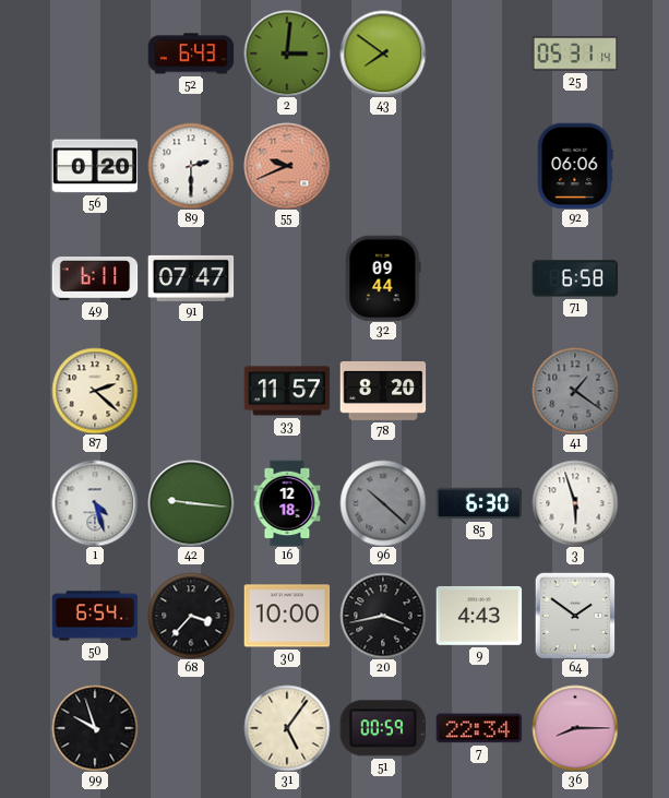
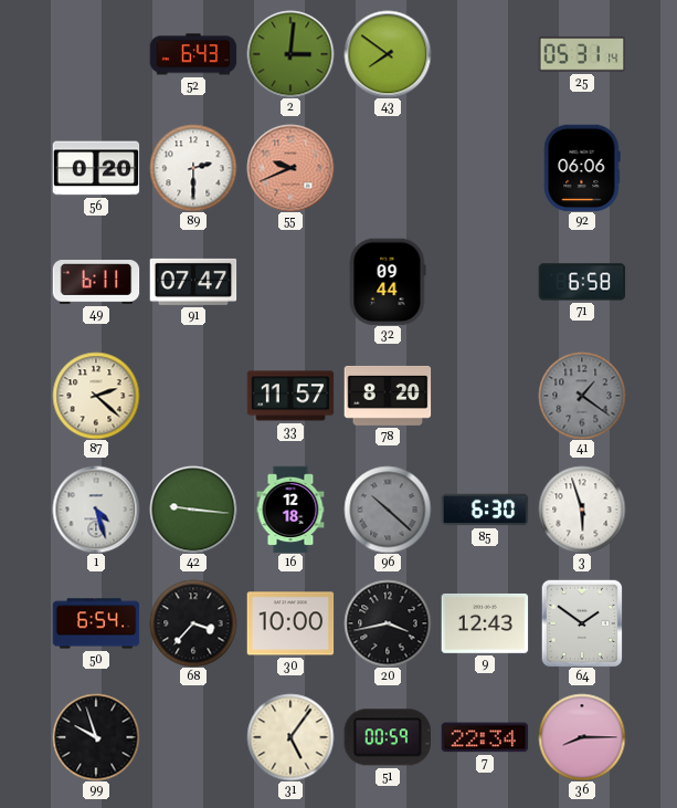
9: 4:43 -> 12:43
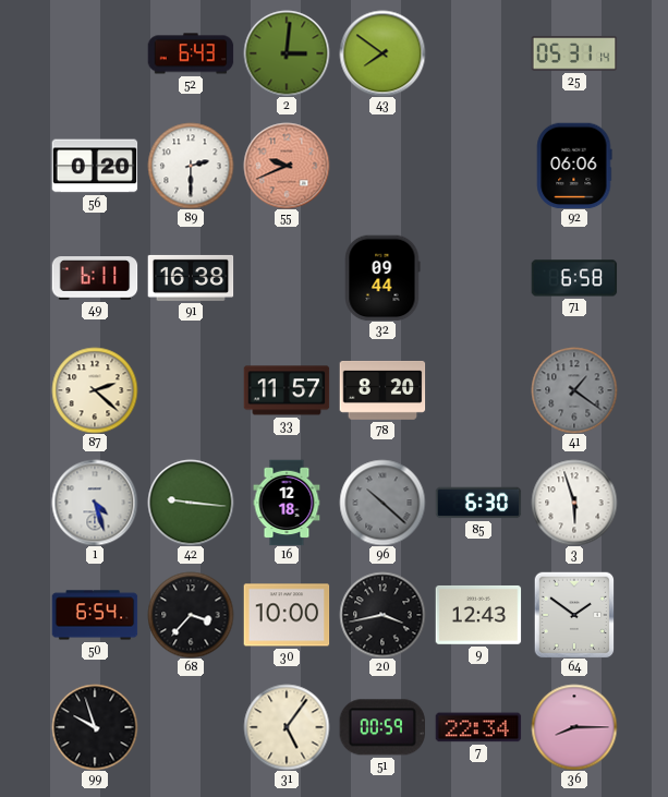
91: 07:47 -> 16:38
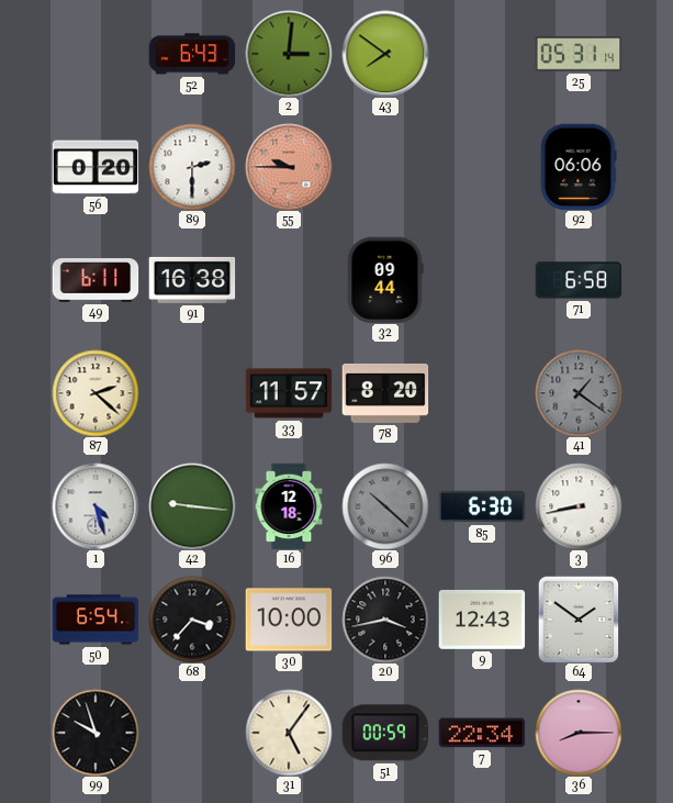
55: 9:41 -> 9:45
3: 5:57 -> 8:43
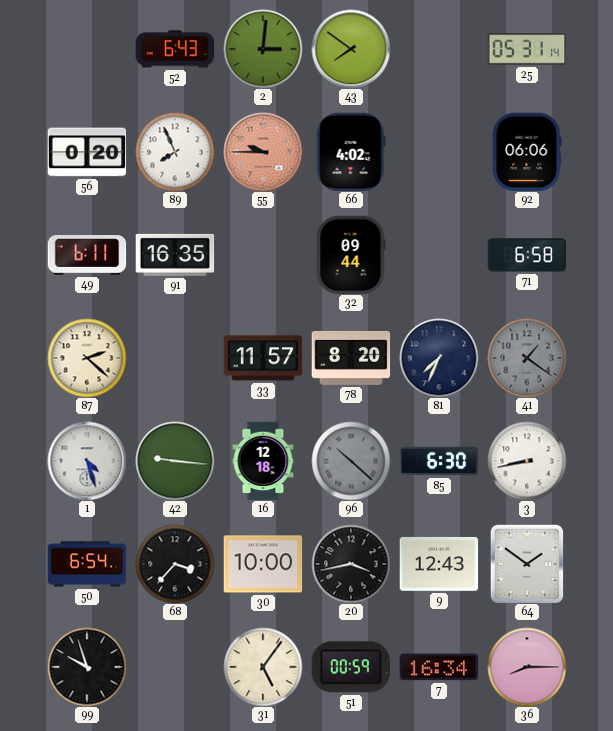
89: 2:30 -> 7:56
66: none -> 4:02
91: 16:38 -> 16:35
81: none -> 7:34
7: 22:34 -> 16:34
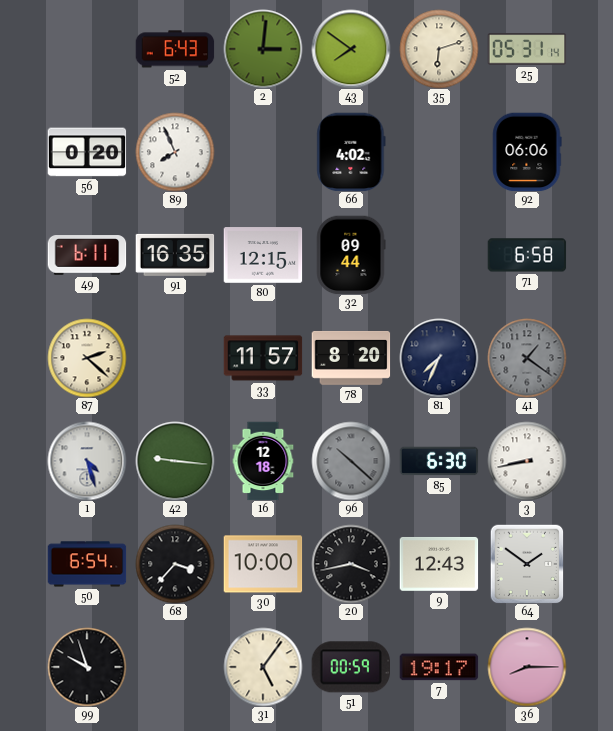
35: none -> 6:12
55: 9:45 -> none
80: none -> 12:15
7: 16:34 -> 19:17
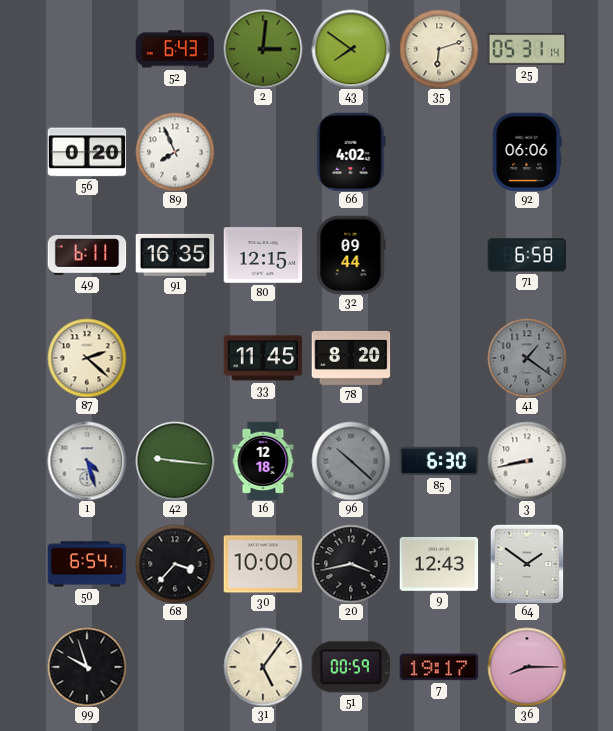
33: 11:57 -> 11:45
81: 7:34 -> none
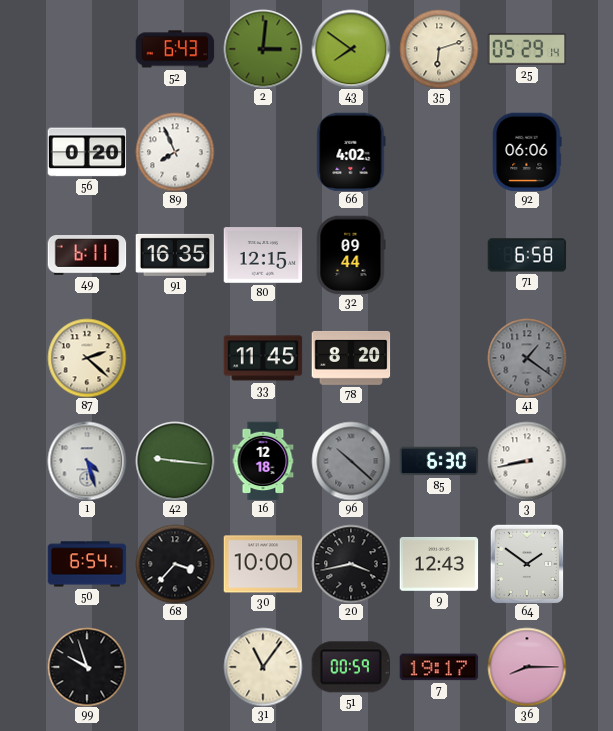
25: 05:31 -> 05:29
31: 5:06 -> 11:06
